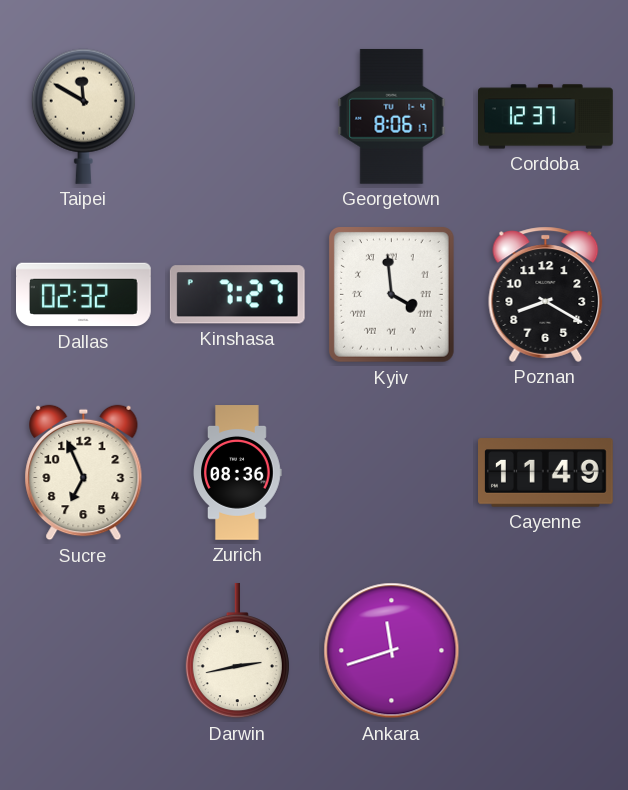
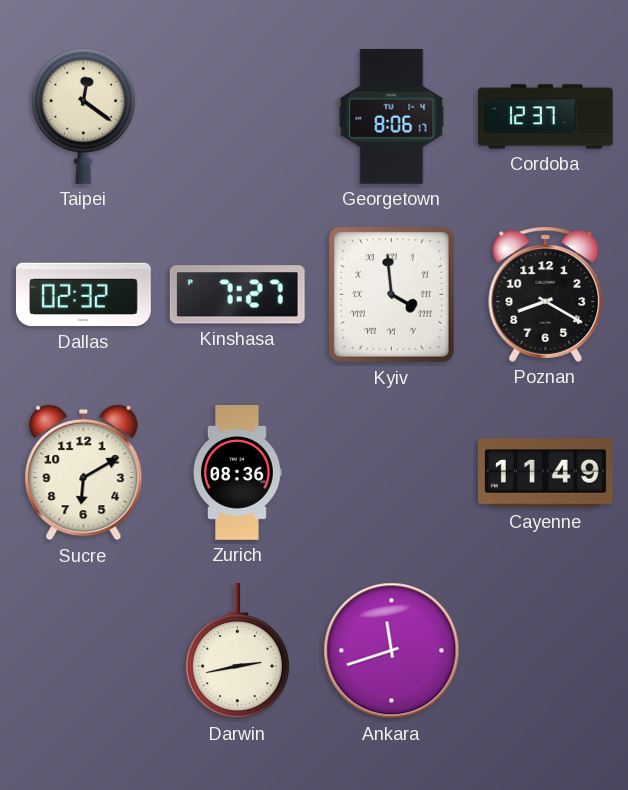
Taipei: 11:50 -> 12:21
Sucre: 6:56 -> 6:10
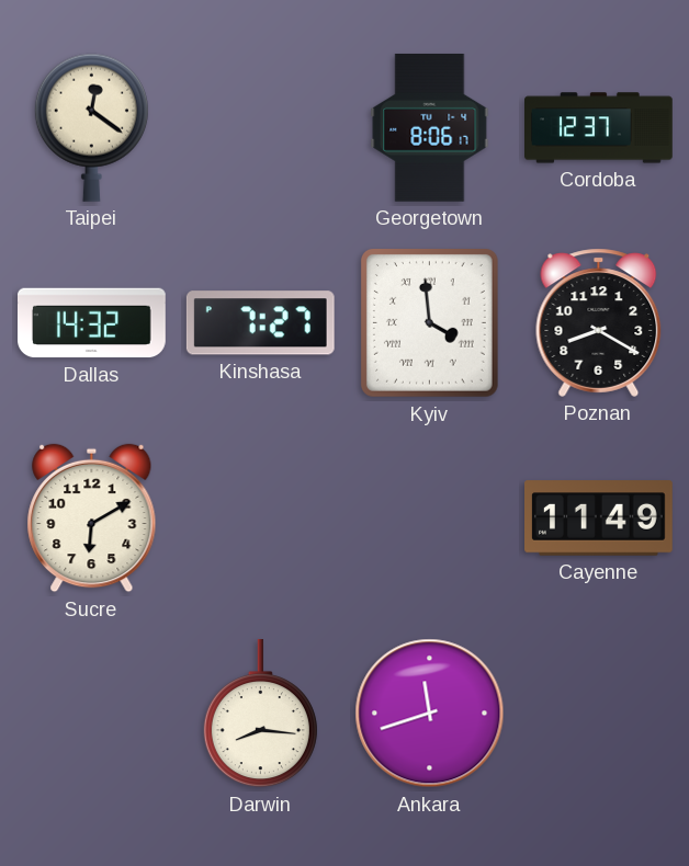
Dallas: 02:32 -> 14:32
Zurich: 08:36 -> none
Darwin: 2:43 -> 8:16
